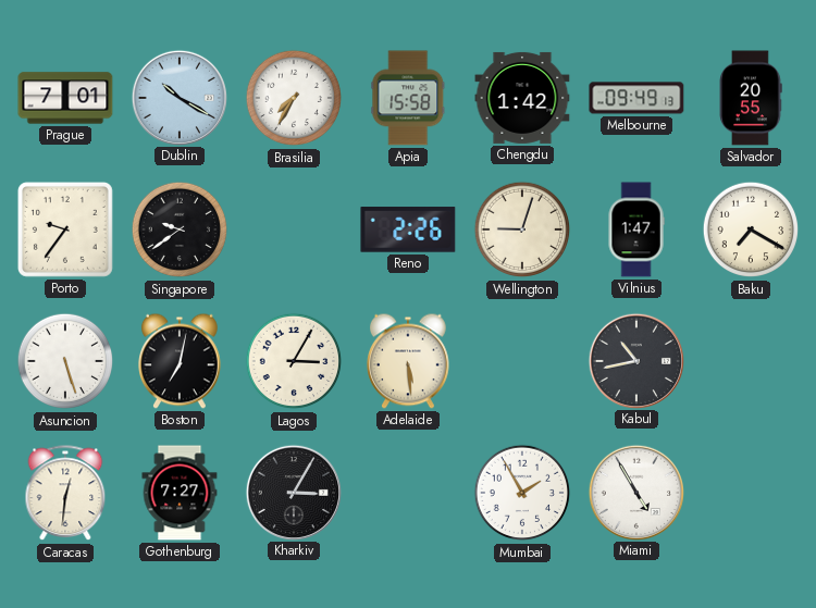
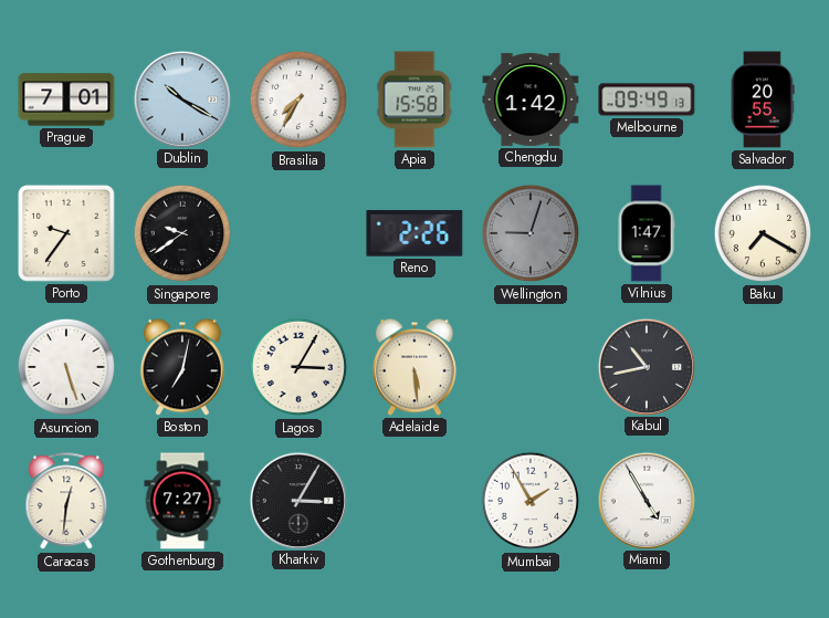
Wellington dial: cream -> grey
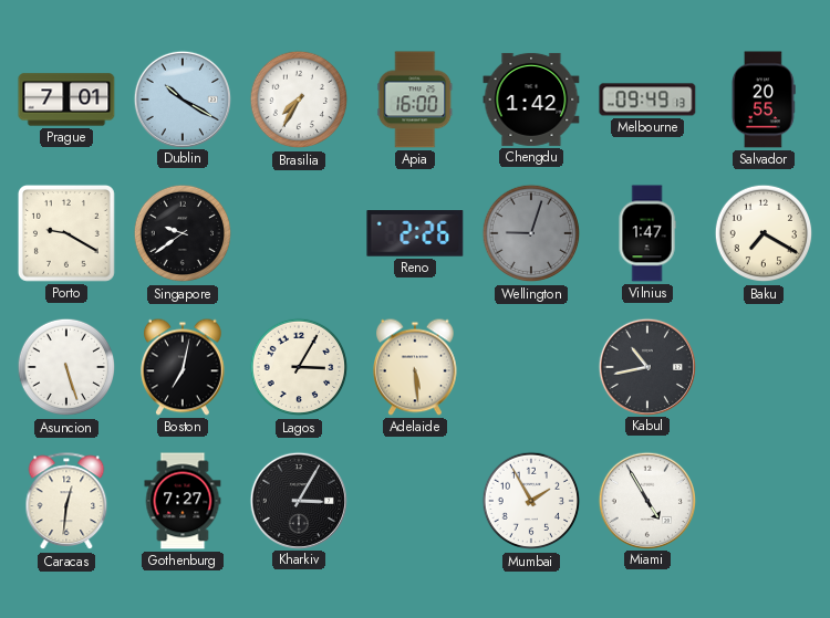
Apia: 15:58 -> 16:00
Porto: 9:36 -> 9:20
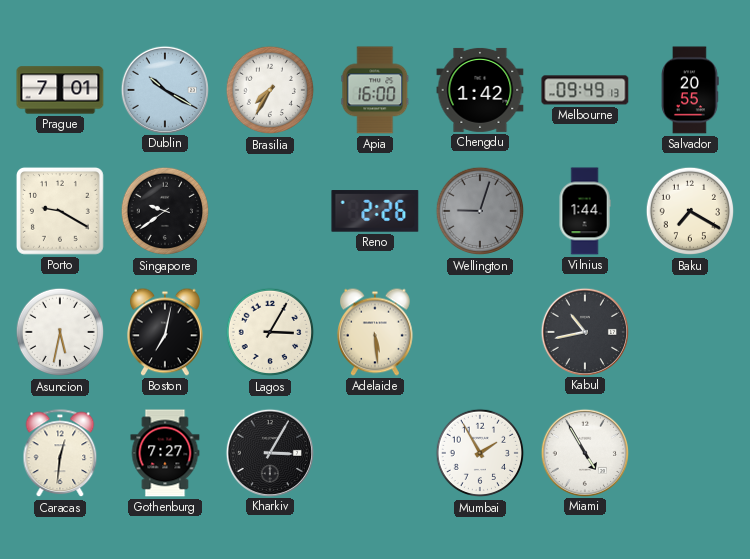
Vilnius: 1:47 -> 1:44
Asuncion: 5:27 -> 5:32
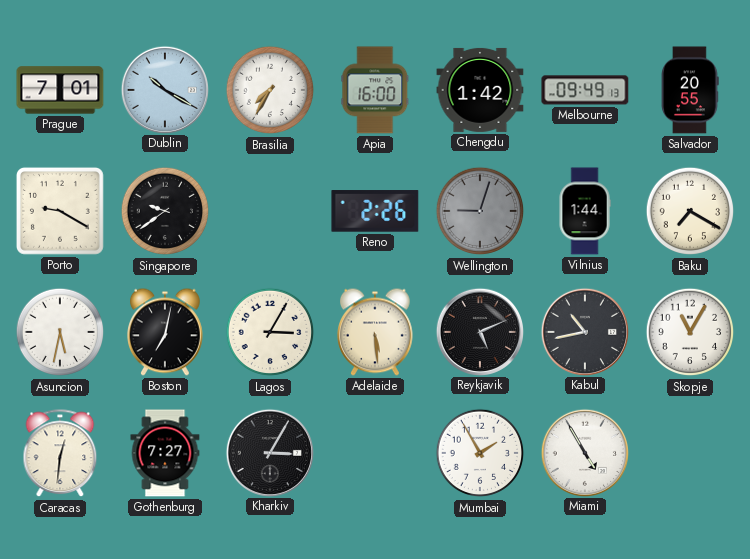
Reykjavik: none -> 5:11
Skopje: none -> 11:05
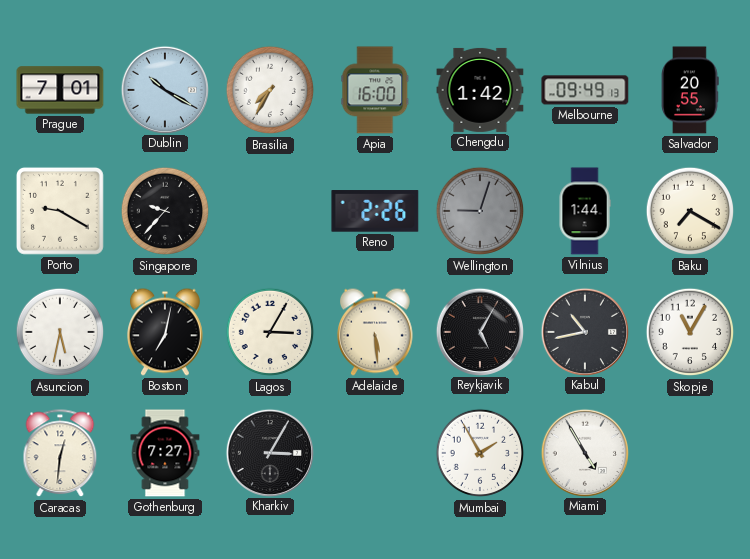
Singapore: 9:39 -> 9:37
Reykjavik: 5:11 -> 5:05
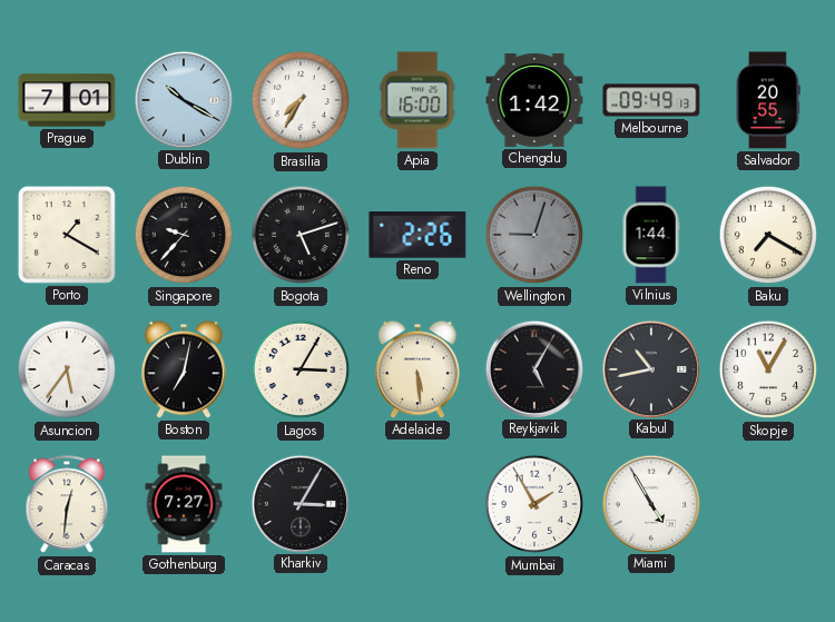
Porto: 9:20 -> 1:20
Bogota: none -> 5:12
Asuncion: 5:32 -> 5:36
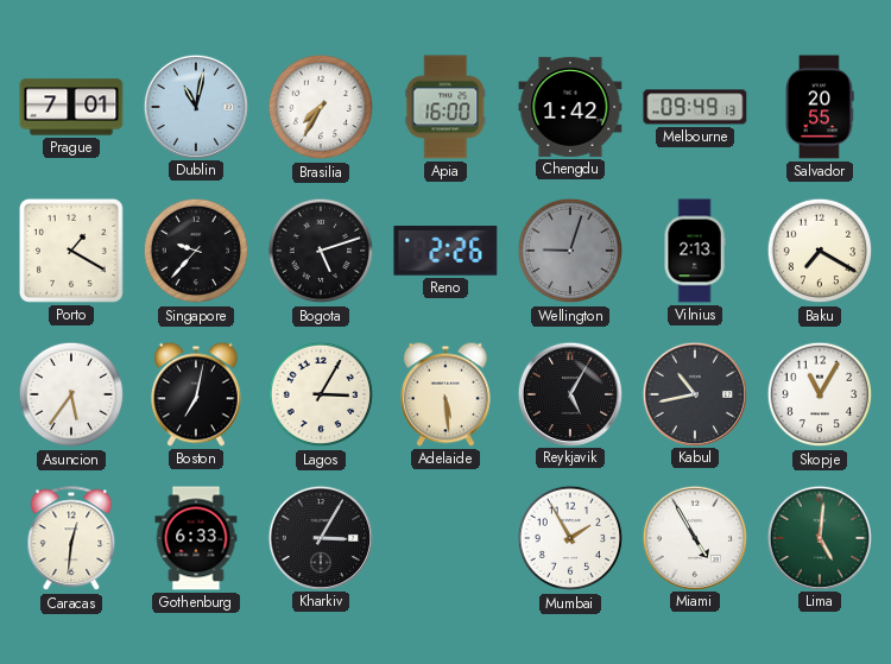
Dublin: 10:20 -> 11:02
Vilnius: 1:44 -> 2:13
Gothenburg: 7:27 -> 6:33
Lima: none -> 5:01
